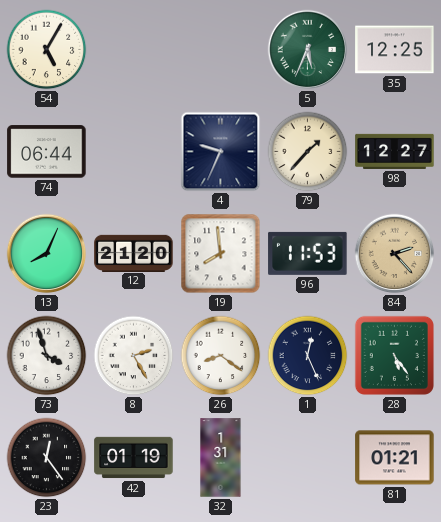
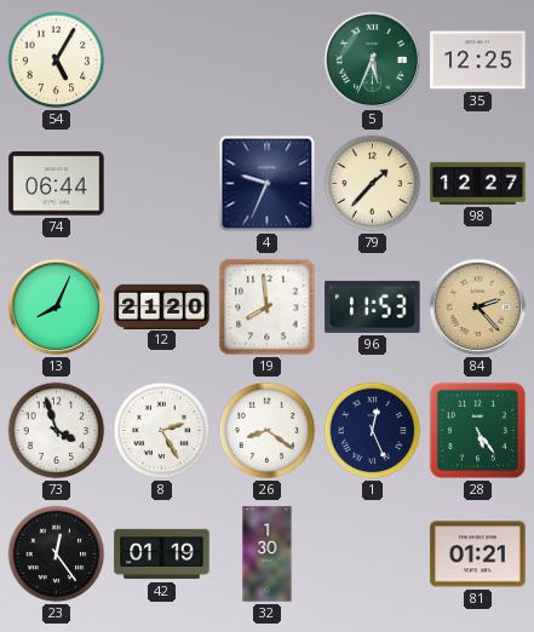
32: 1:31 -> 1:30
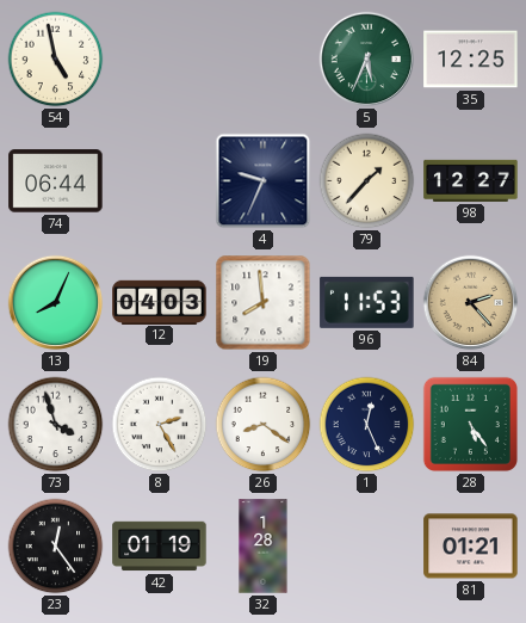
54: 5:05 -> 4:58
12: 21:20 -> 04:03
32: 1:30 -> 1:28
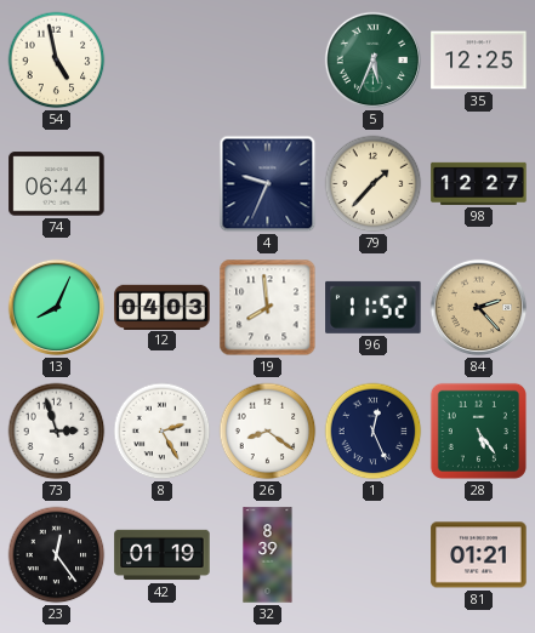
96: 11:53 -> 11:52
73: 3:57 -> 2:57
32: 1:28 -> 8:39
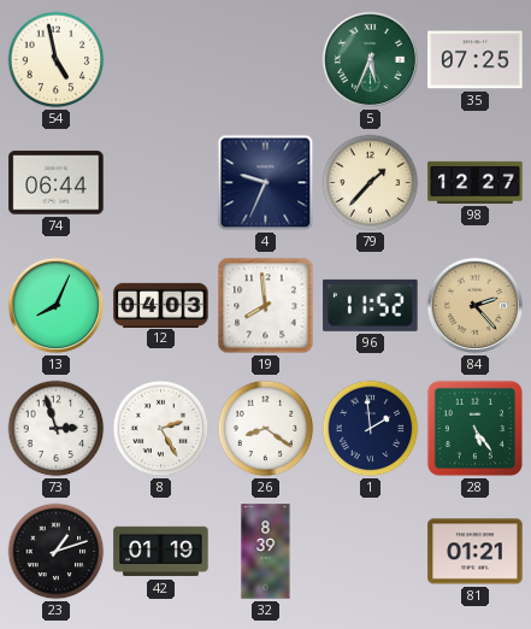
35: 12:25 -> 07:25
1: 12:26 -> 1:59
23: 12:24 -> 1:12
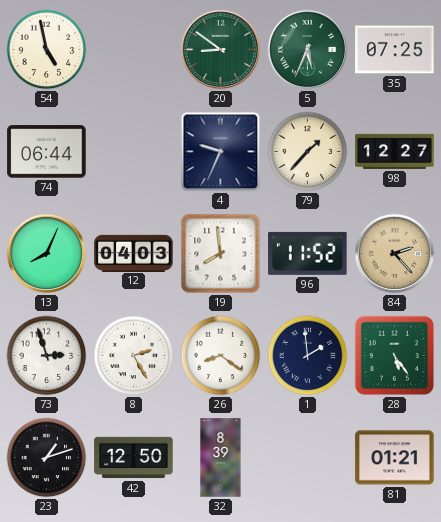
20: none -> 8:51
42: 01:19 -> 12:50
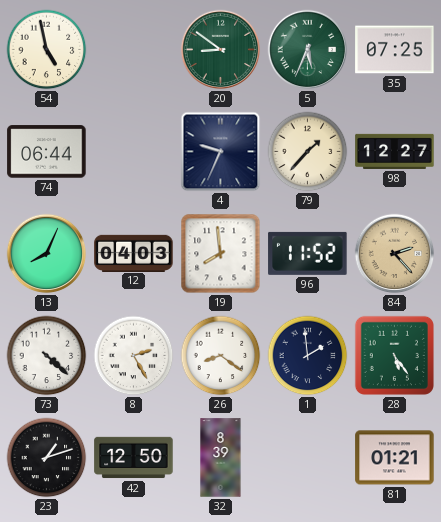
73: 2:57 -> 4:22
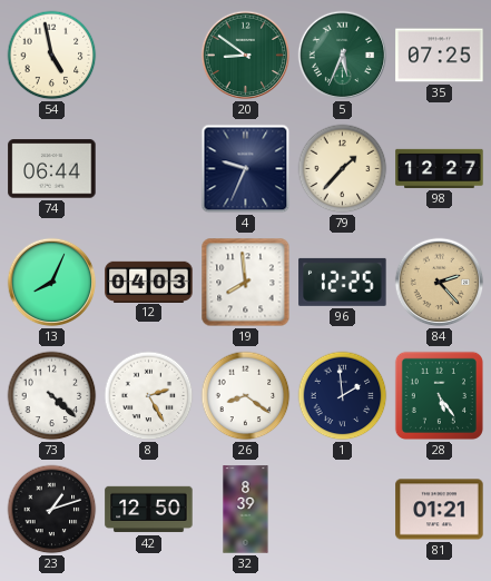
96: 11:52 -> 12:25
